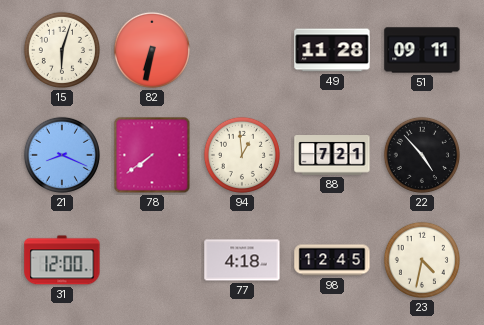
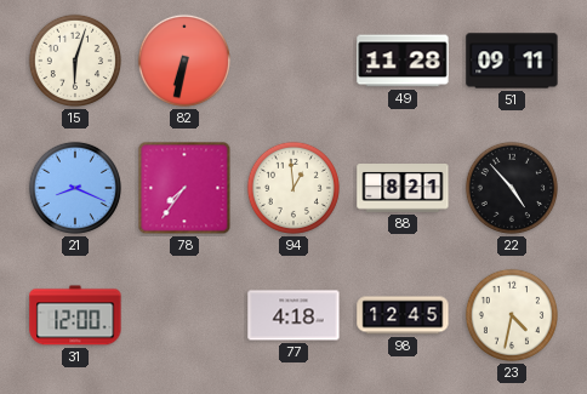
78: 7:39 -> 7:36
88: 7:21 -> 8:21
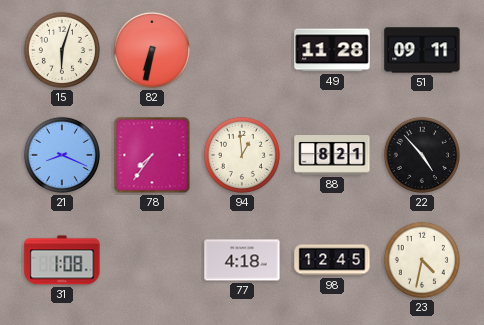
31: 12:00 -> 1:08
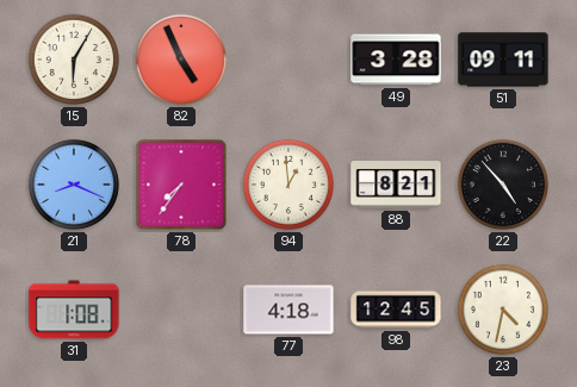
15: 6:03 -> 6:05
82: 6:32 -> 4:56
49: 11:28 -> 3:28
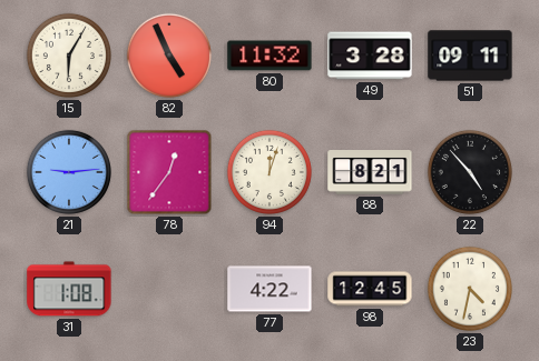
80: none -> 11:32
21: 8:19 -> 9:14
78: 7:36 -> 12:36
94: 12:59 -> 12:03
77: 4:18 -> 4:22
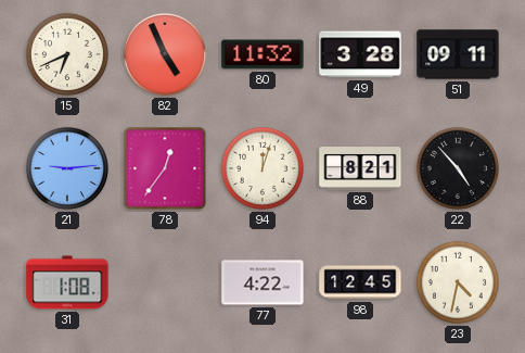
15: 6:05 -> 6:41
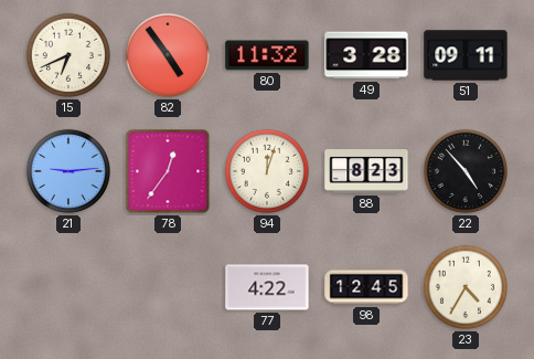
82: 4:56 -> 4:54
88: 8:21 -> 8:23
31: 1:08 -> none
23: 4:32 -> 4:35
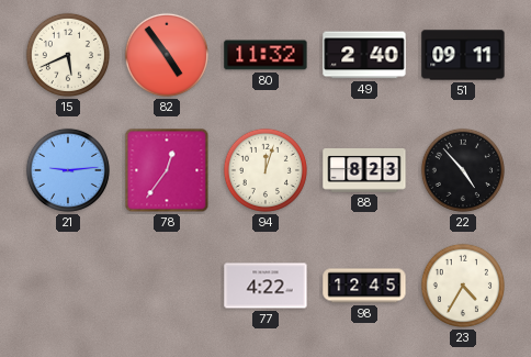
15: 6:41 -> 5:41
49: 3:28 -> 2:40
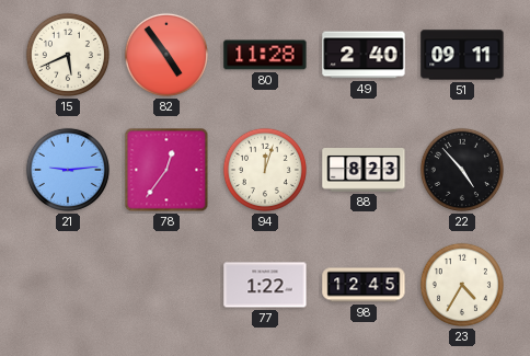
80: 11:32 -> 11:28
77: 4:22 -> 1:22
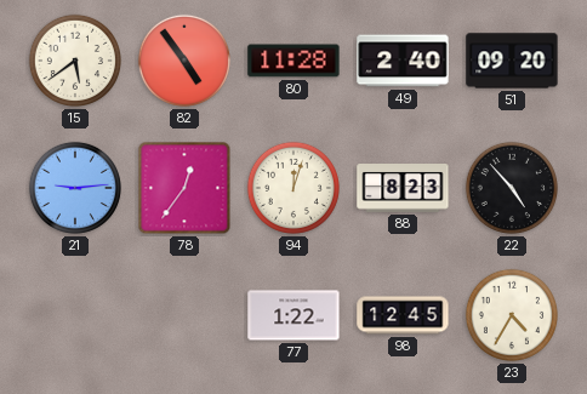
15: 5:41 -> 5:39
51: 09:11 -> 09:20
